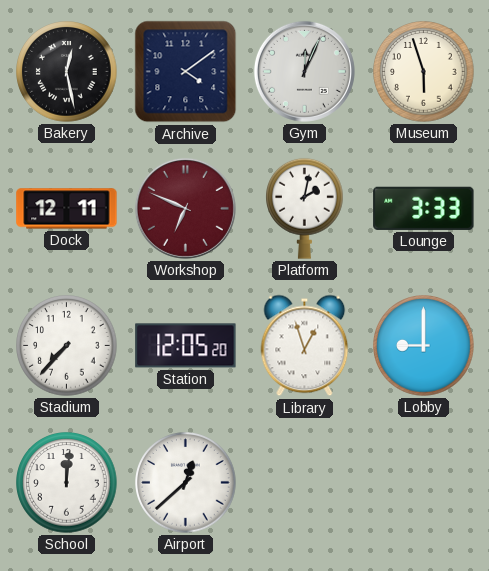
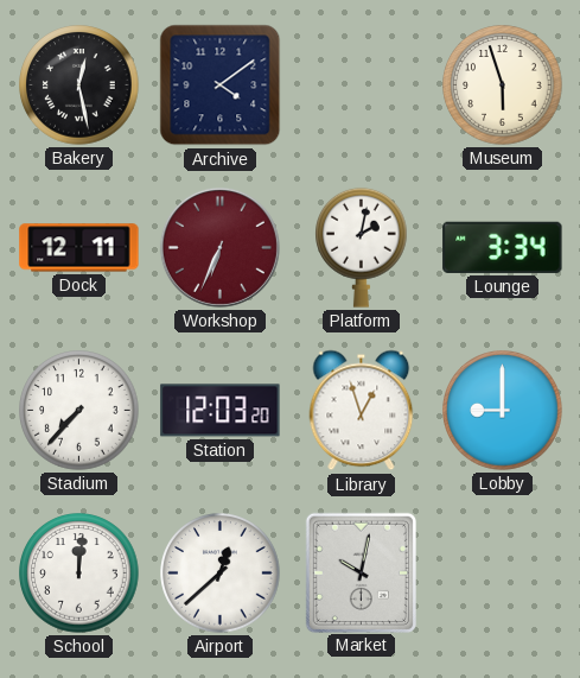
Gym: 12:04 -> none
Workshop: 6:49 -> 6:34
Lounge: 3:33 -> 3:34
Station: 12:05 -> 12:03
Market: none -> 10:02
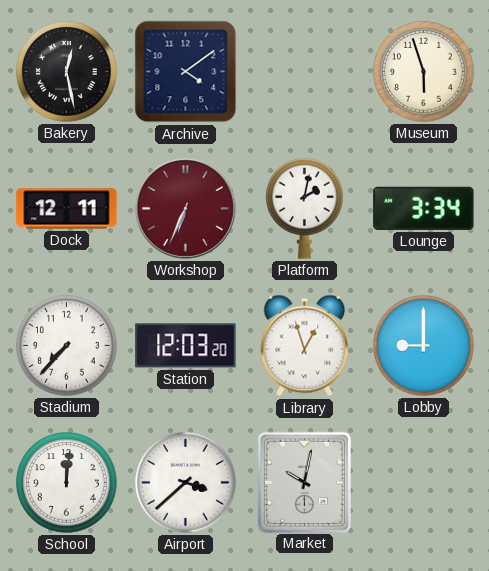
Airport: 12:38 -> 3:38
